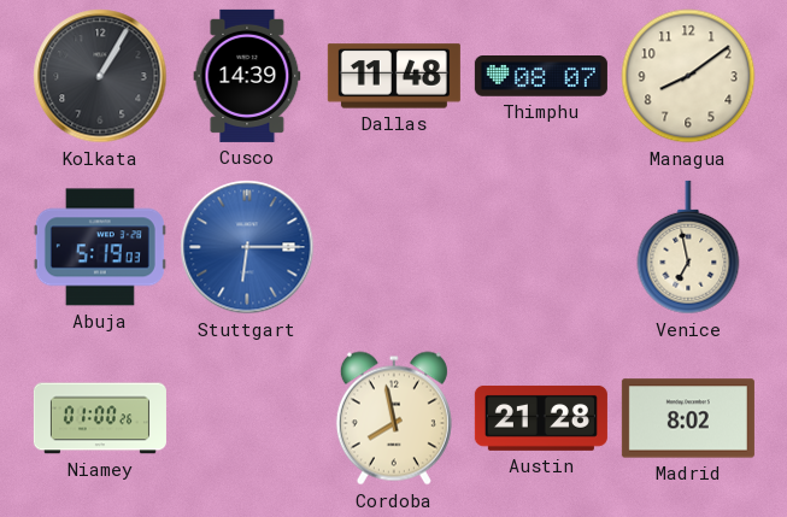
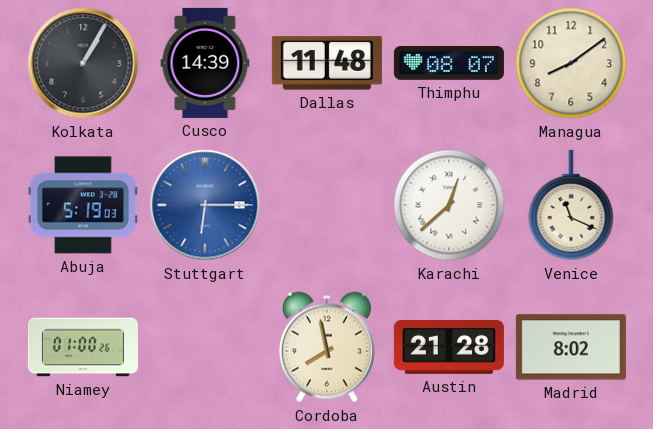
Karachi: none -> 12:38
Venice: 6:58 -> 11:19
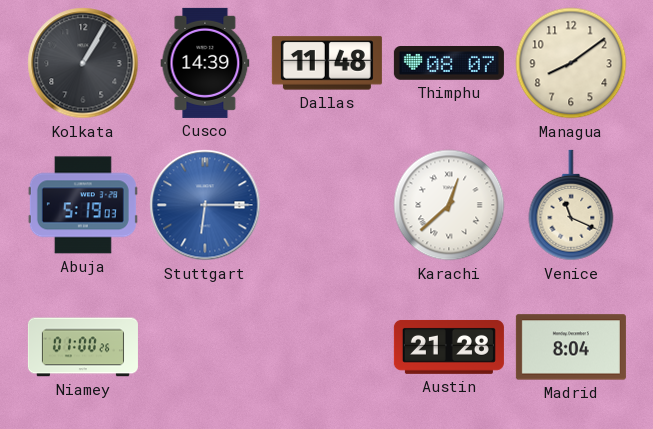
Cordoba: 7:58 -> none
Madrid: 8:02 -> 8:04
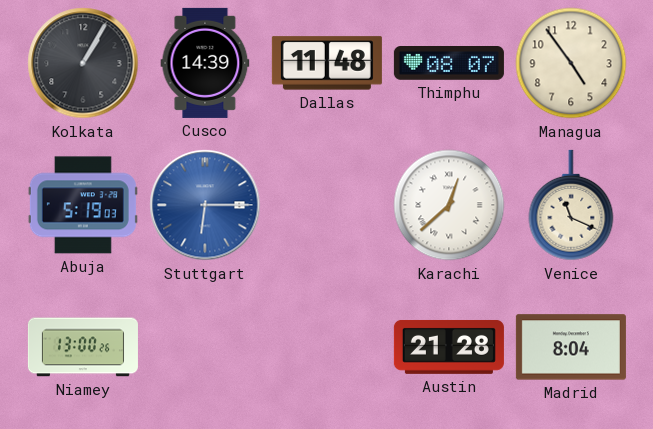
Managua: 8:09 -> 4:54
Niamey: 01:00 -> 13:00
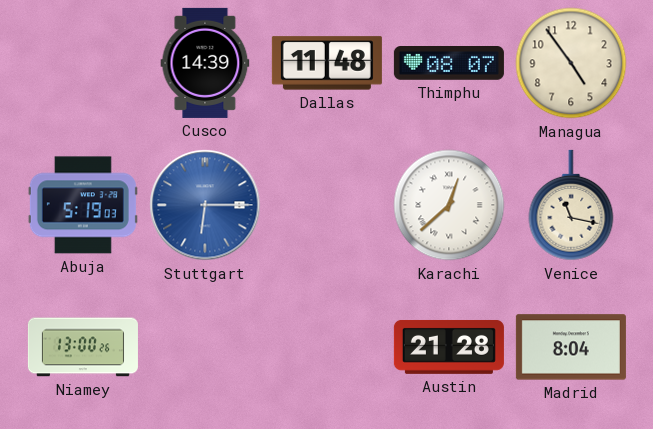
Kolkata: 1:05 -> none
Venice: 11:19 -> 11:17
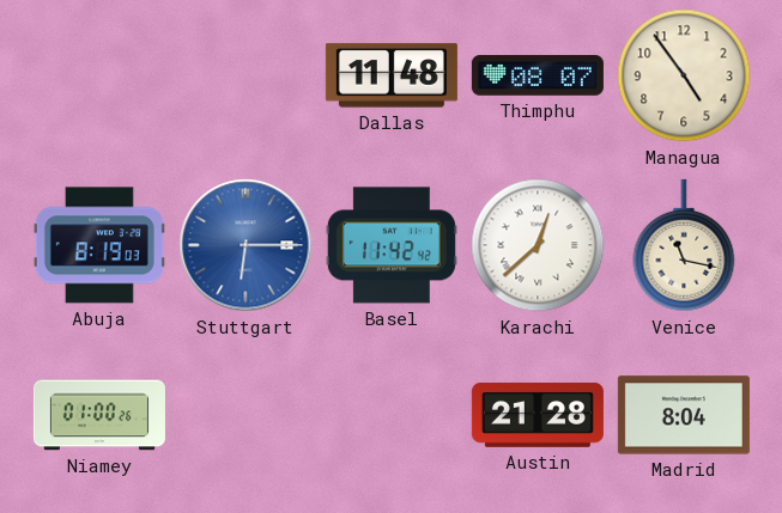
Cusco: 14:39 -> none
Abuja: 5:19 -> 8:19
Basel: none -> 11:42
Niamey: 13:00 -> 01:00
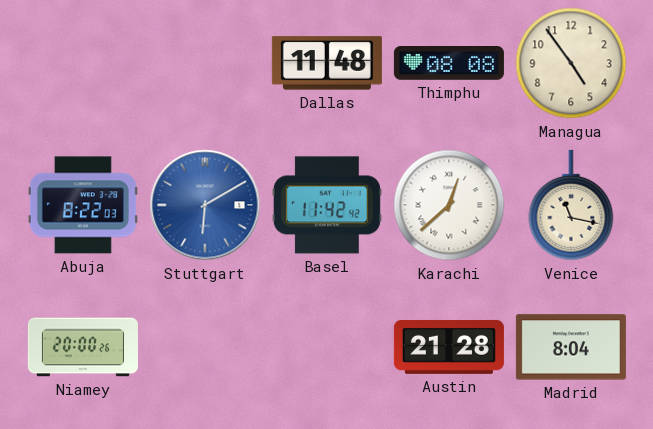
Thimphu: 08:07 -> 08:08
Abuja: 8:19 -> 8:22
Stuttgart: 6:15 -> 6:10
Niamey: 01:00 -> 20:00
